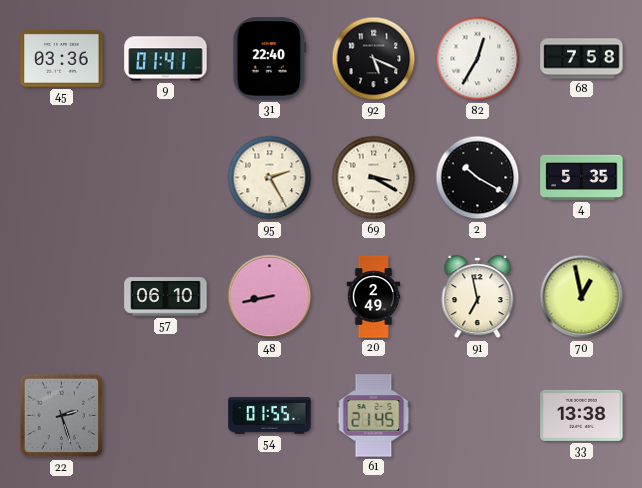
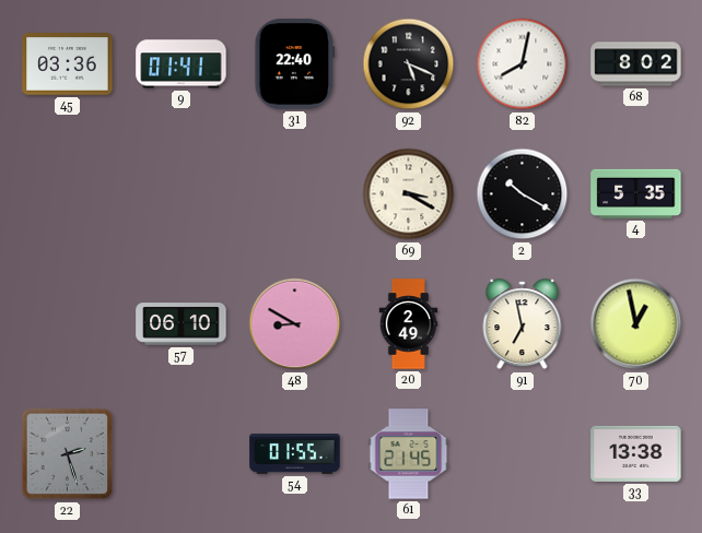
82: 12:35 -> 8:02
68: 7:58 -> 8:02
95: 2:25 -> none
48: 8:43 -> 8:50
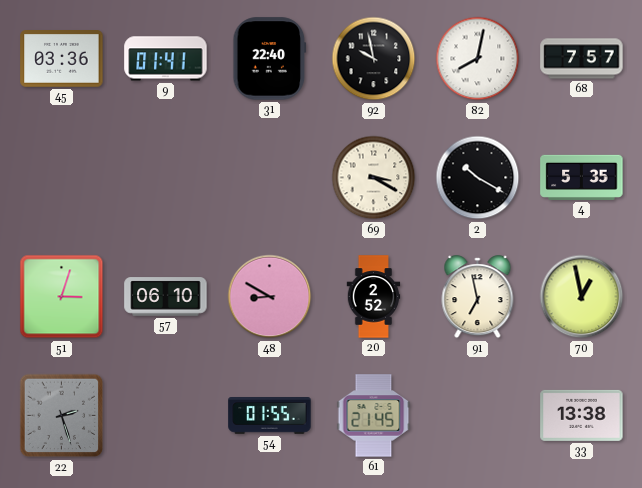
92: 5:19 -> 9:58
68: 8:02 -> 7:57
51: none -> 3:03
20: 2:49 -> 2:52
